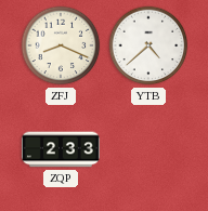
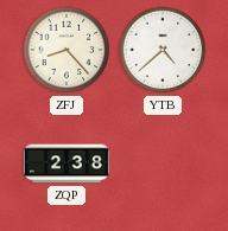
ZFJ: 8:19 -> 8:23
ZQP: 2:33 -> 2:38
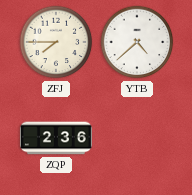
ZFJ: 8:23 -> 7:45
ZQP: 2:38 -> 2:36
